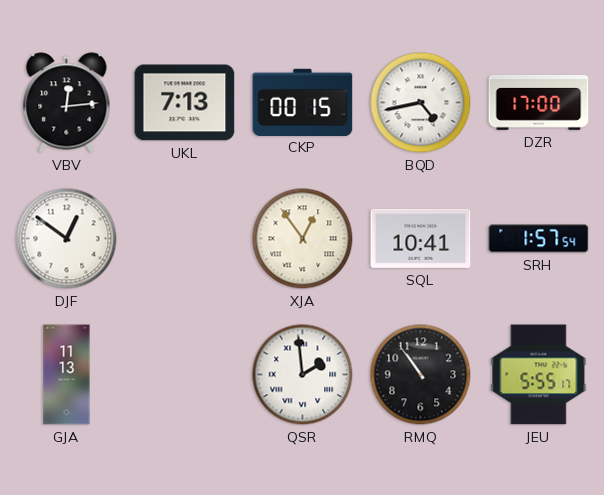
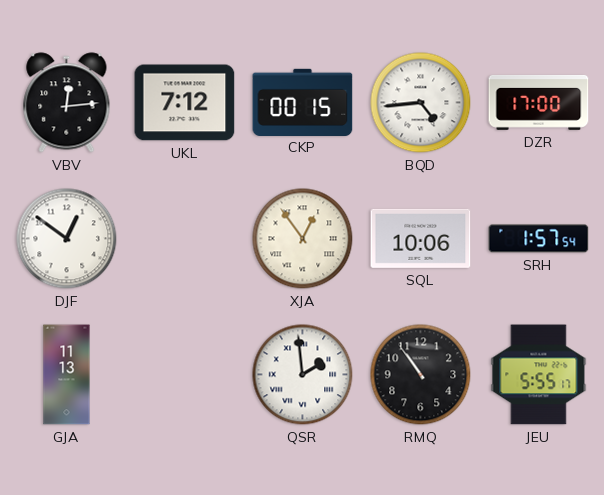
UKL: 7:13 -> 7:12
BQD: 4:43 -> 4:44
SQL: 10:41 -> 10:06
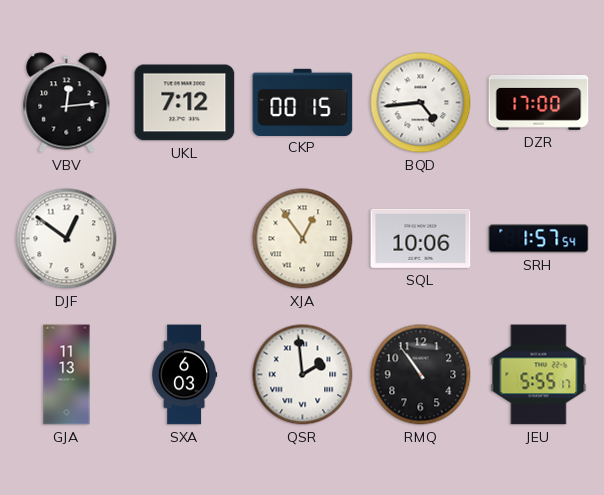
SXA: none -> 6:03
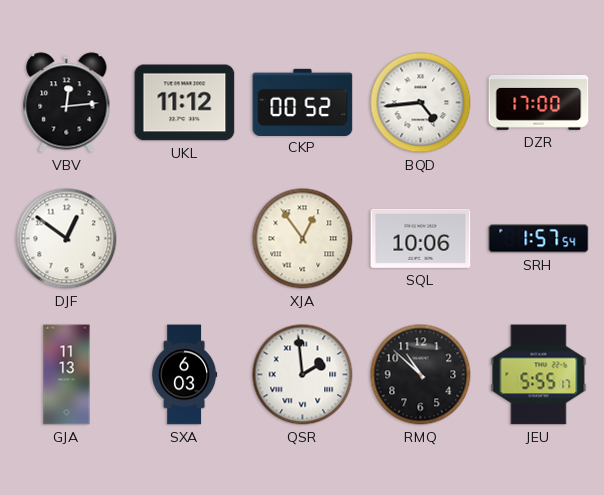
UKL: 7:12 -> 11:12
CKP: 00:15 -> 00:52
RMQ: 10:54 -> 10:52
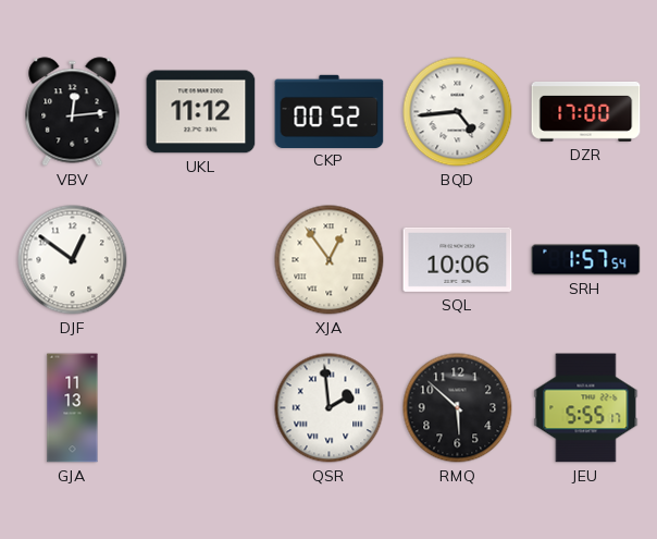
SXA: 6:03 -> none
RMQ: 10:52 -> 5:52
